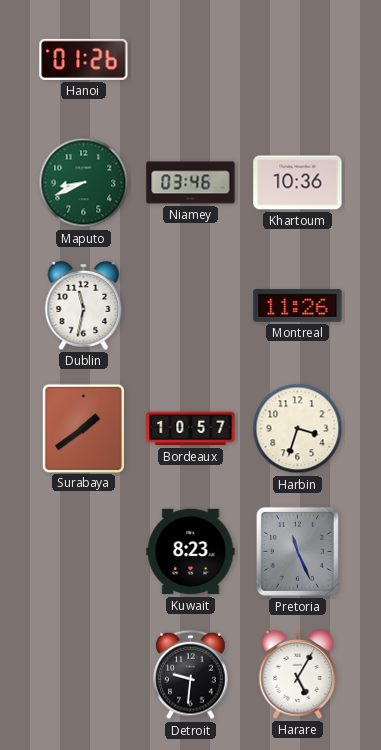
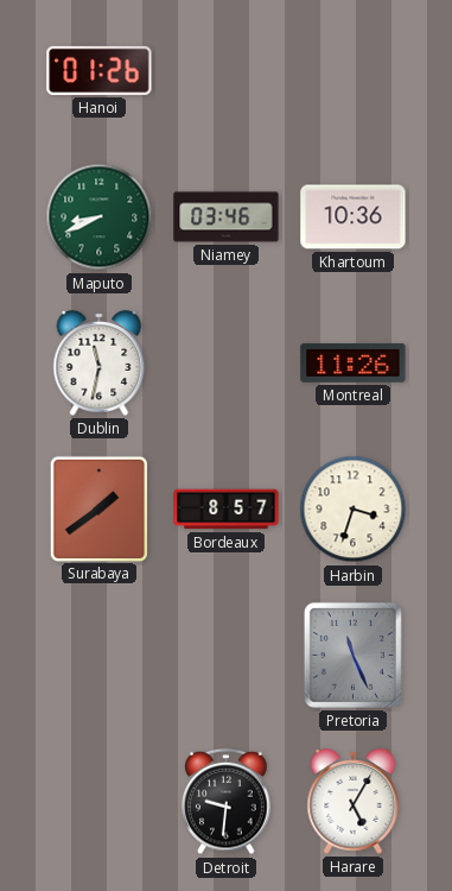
Bordeaux: 10:57 -> 8:57
Kuwait: 8:23 -> none
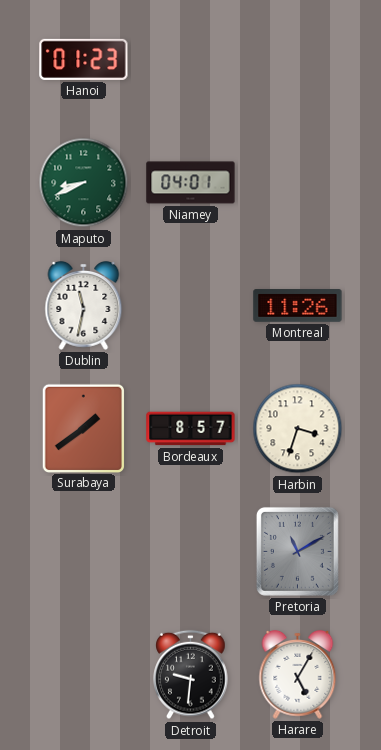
Hanoi: 01:26 -> 01:23
Niamey: 03:46 -> 04:01
Khartoum: 10:36 -> none
Pretoria: 11:26 -> 11:10
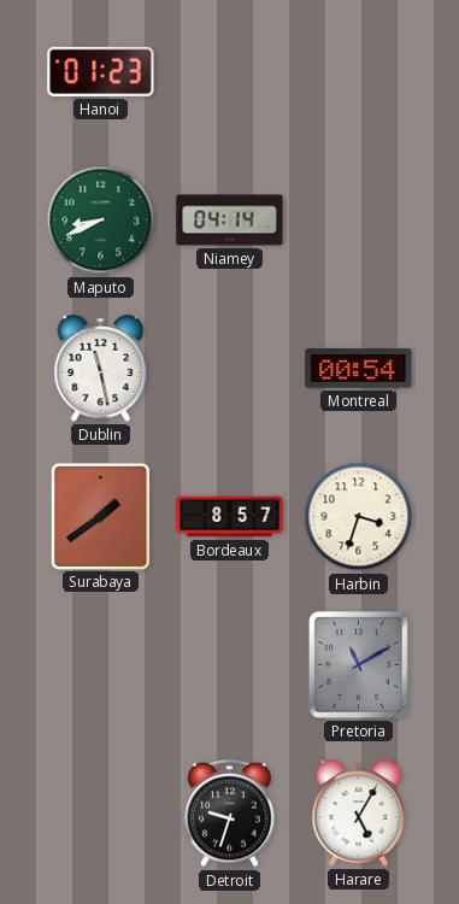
Niamey: 04:01 -> 04:14
Dublin: 11:32 -> 11:28
Montreal: 11:26 -> 00:54
Detroit: 9:31 -> 9:33
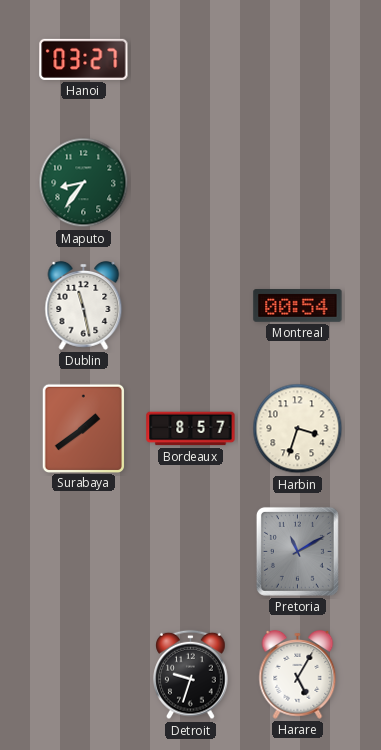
Hanoi: 01:23 -> 03:27
Maputo: 8:41 -> 8:36
Niamey: 04:14 -> none
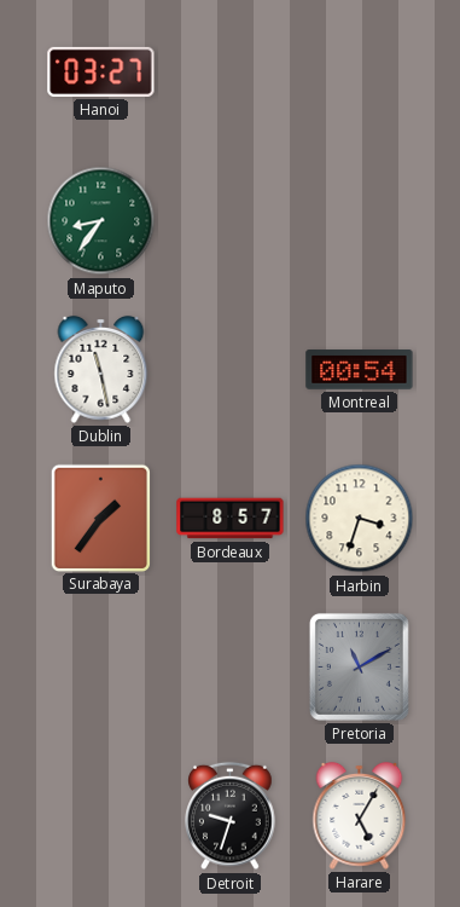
Surabaya: 1:39 -> 1:36
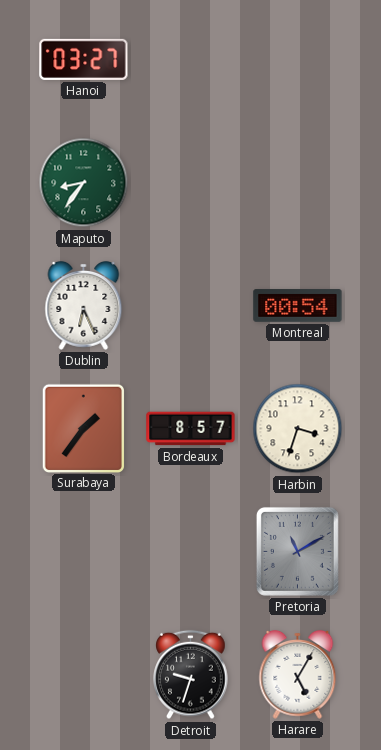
Dublin: 11:28 -> 6:26
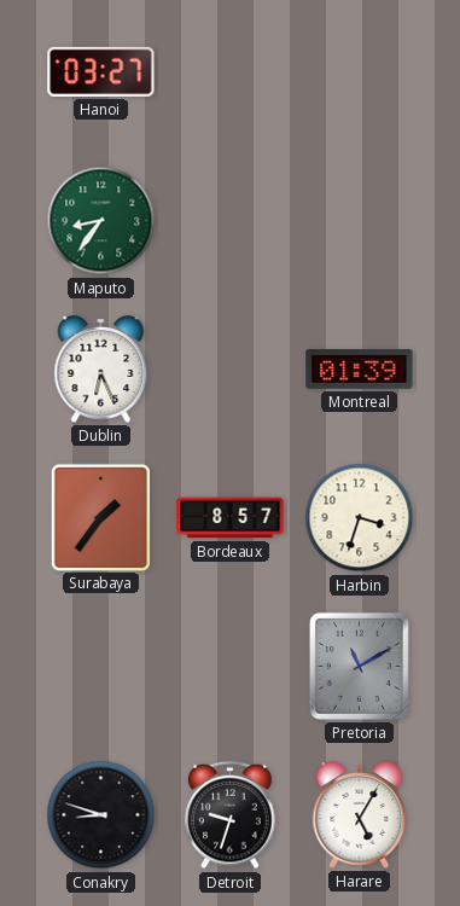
Montreal: 00:54 -> 01:39
Conakry: none -> 8:48
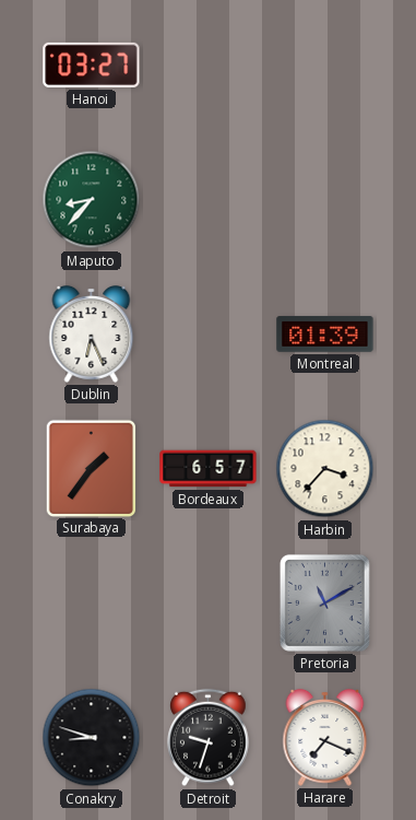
Maputo: 8:36 -> 8:37
Bordeaux: 8:57 -> 6:57
Harbin: 3:33 -> 3:37
Harare: 5:05 -> 7:19
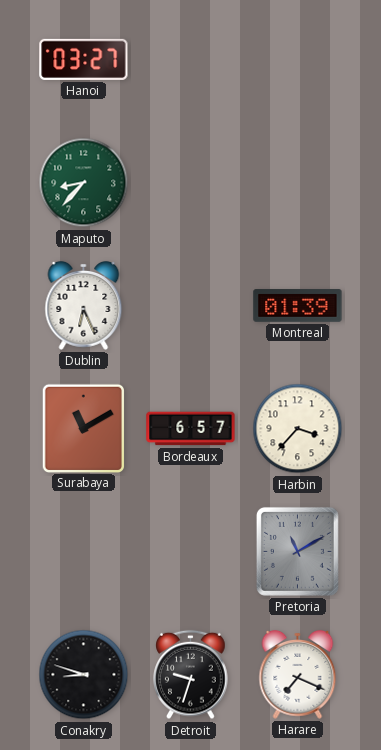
Surabaya: 1:36 -> 11:10
